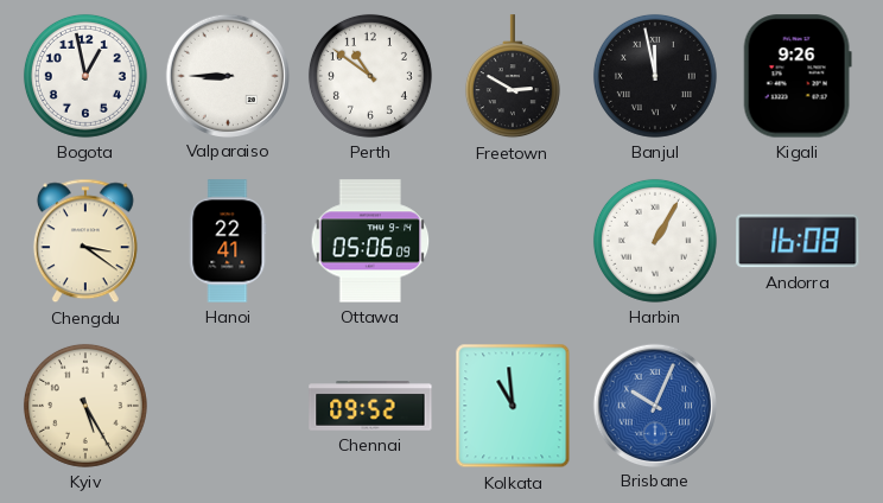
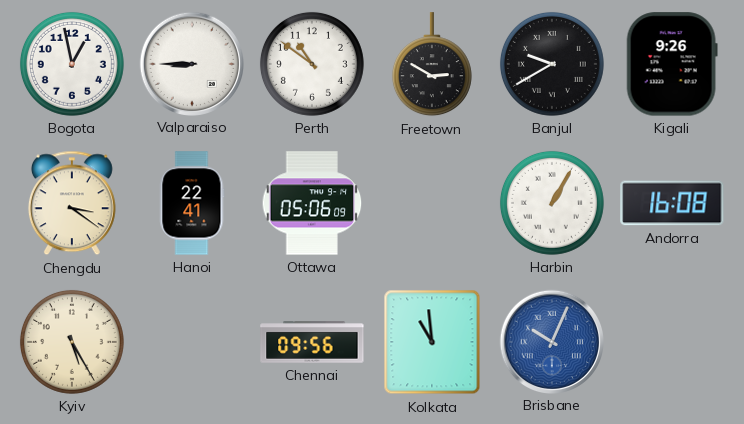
Banjul: 11:58 -> 9:40
Chennai: 09:52 -> 09:56
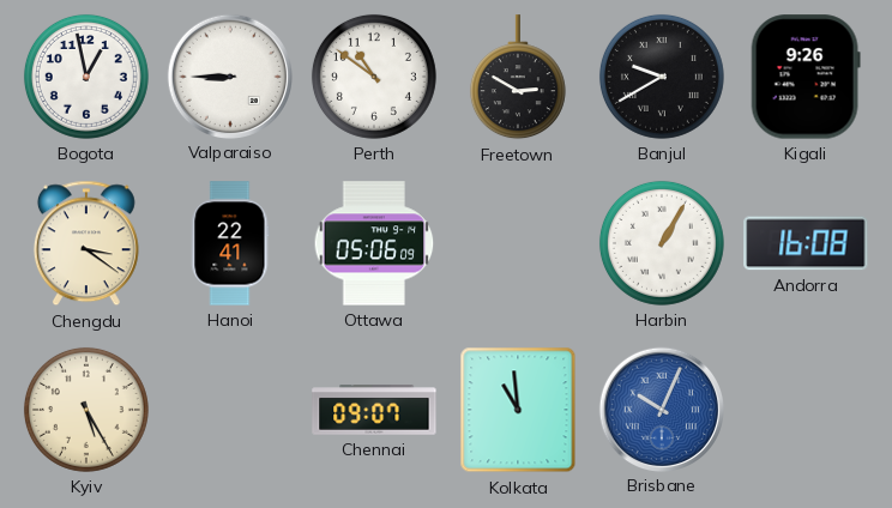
Chennai: 09:56 -> 09:07
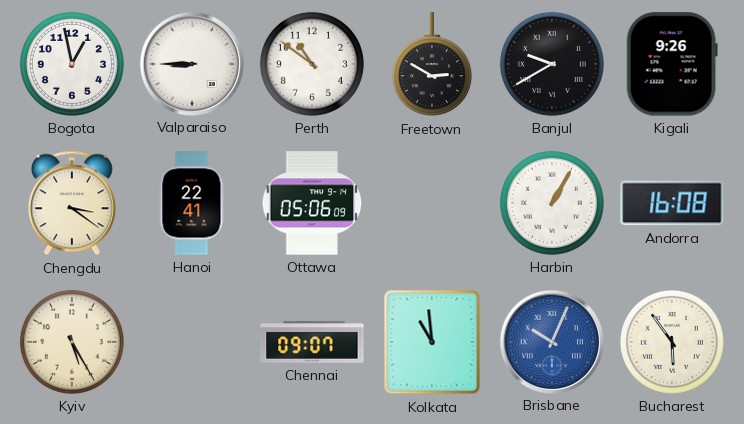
Bucharest: none -> 5:54
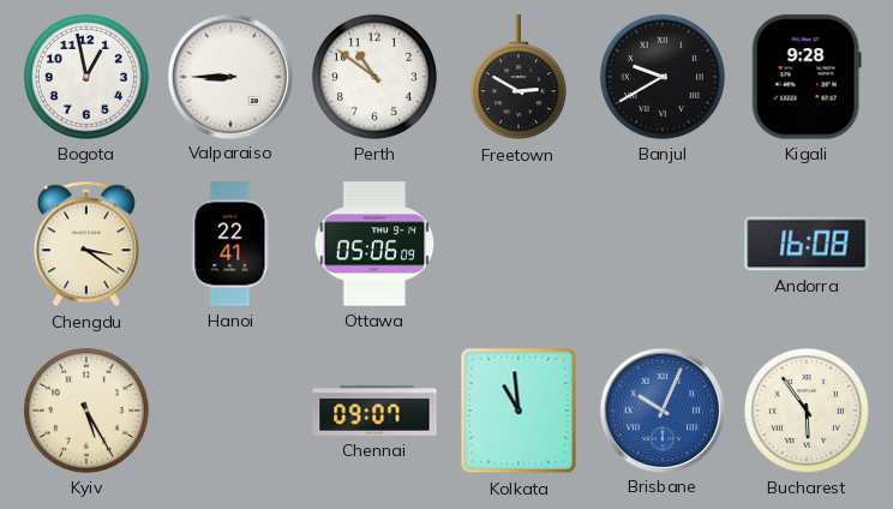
Kigali: 9:26 -> 9:28
Harbin: 1:05 -> none
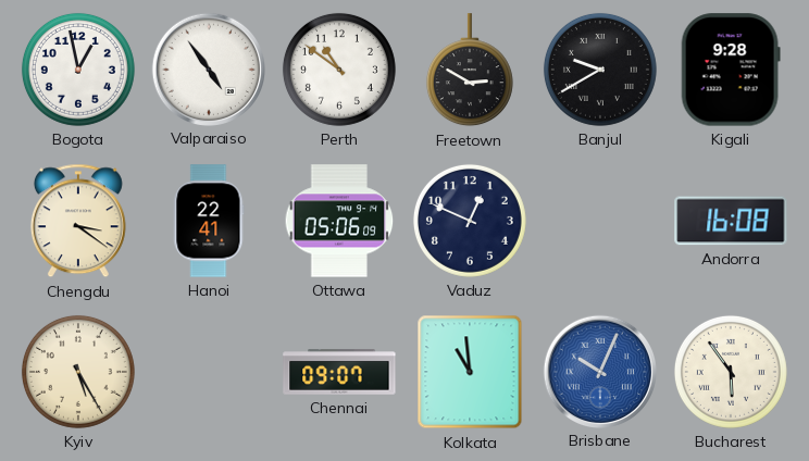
Valparaiso: 8:45 -> 4:54
Vaduz: none -> 12:49
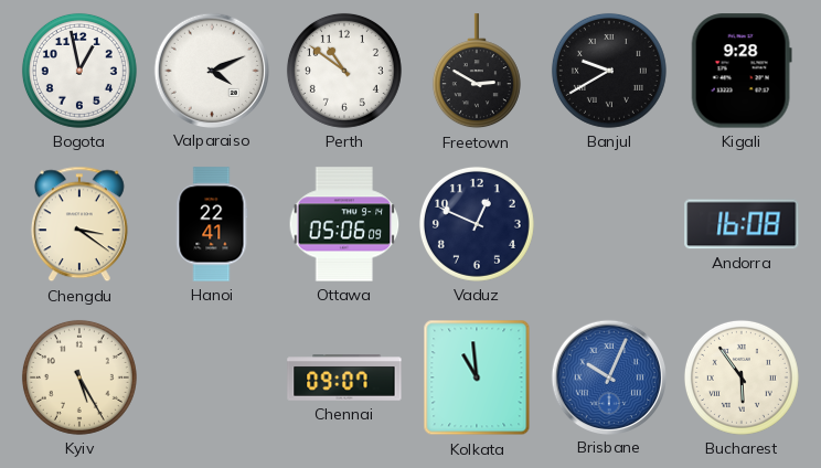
Valparaiso: 4:54 -> 4:11
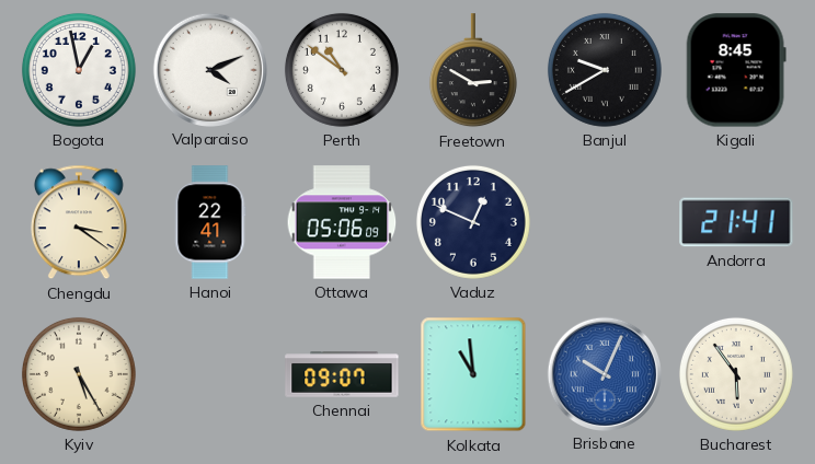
Kigali: 9:28 -> 8:45
Andorra: 16:08 -> 21:41
